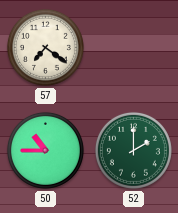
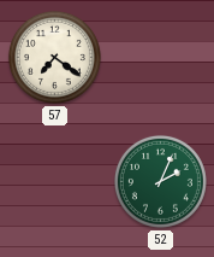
50: 10:45 -> none
52: 2:00 -> 2:04
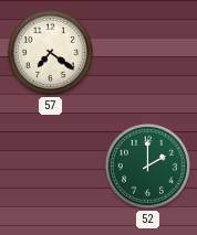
52: 2:04 -> 2:00
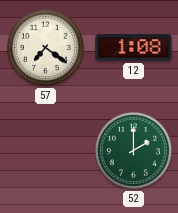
12: none -> 1:08
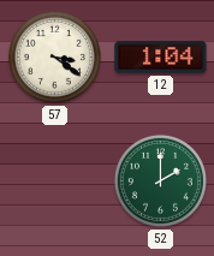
57: 7:21 -> 3:21
12: 1:08 -> 1:04
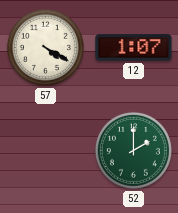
57: 3:21 -> 4:20
12: 1:04 -> 1:07
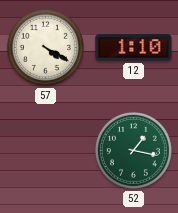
12: 1:07 -> 1:10
52: 2:00 -> 1:17
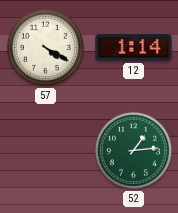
12: 1:10 -> 1:14
52: 1:17 -> 1:14
